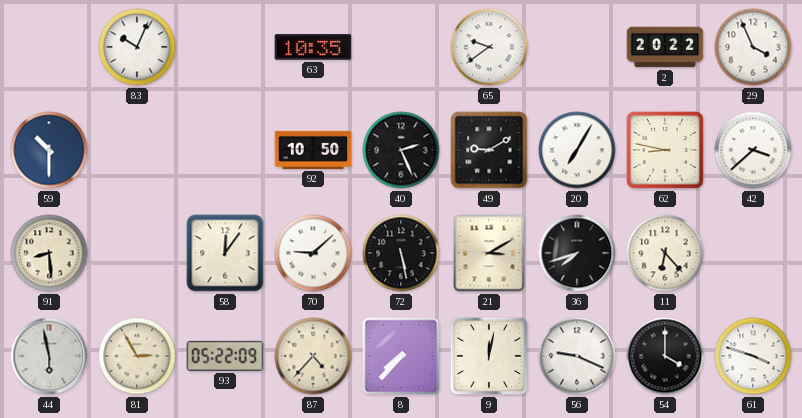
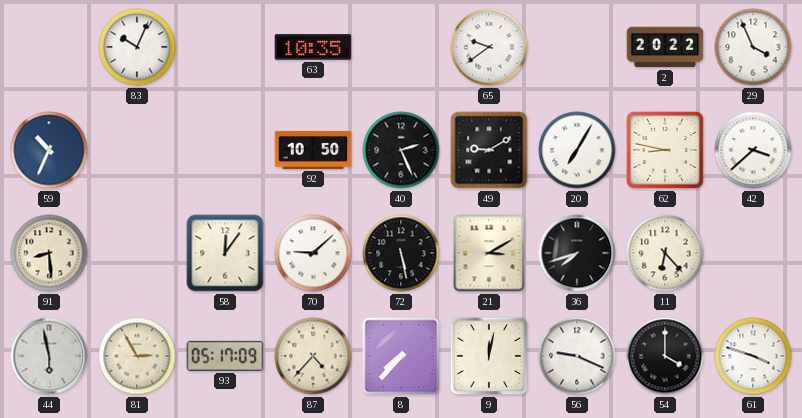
59: 10:30 -> 10:34
93: 05:22 -> 05:17
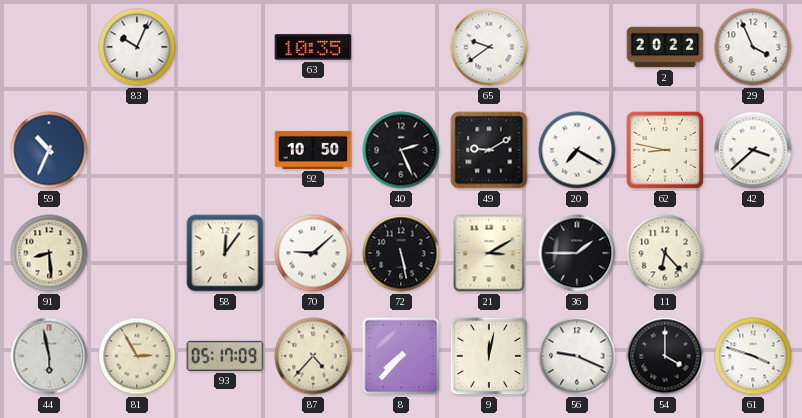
20: 7:05 -> 7:20
36: 7:42 -> 1:45
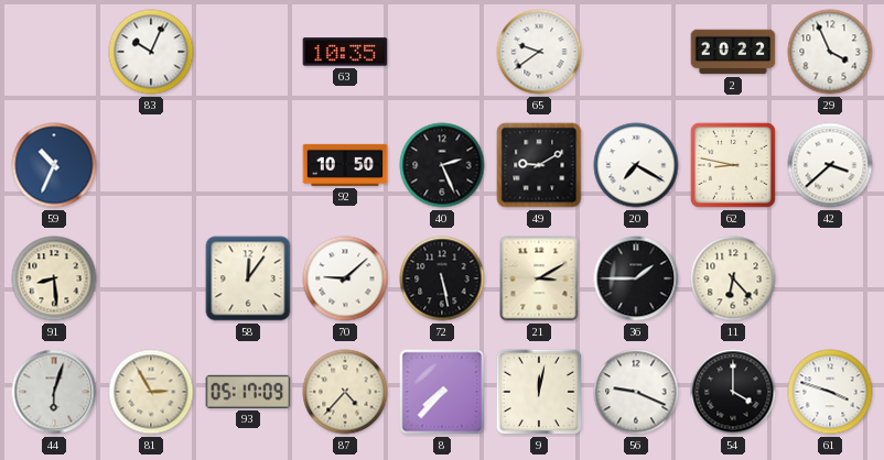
44: 5:58 -> 6:03
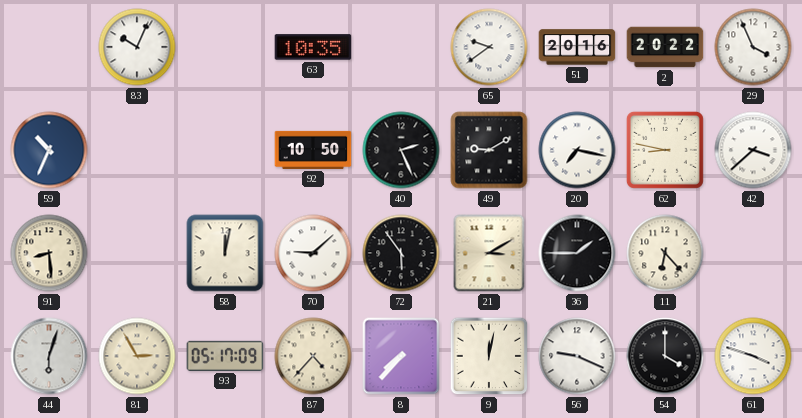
51: none -> 20:16
20: 7:20 -> 7:17
58: 12:06 -> 12:02
72: 5:28 -> 5:54
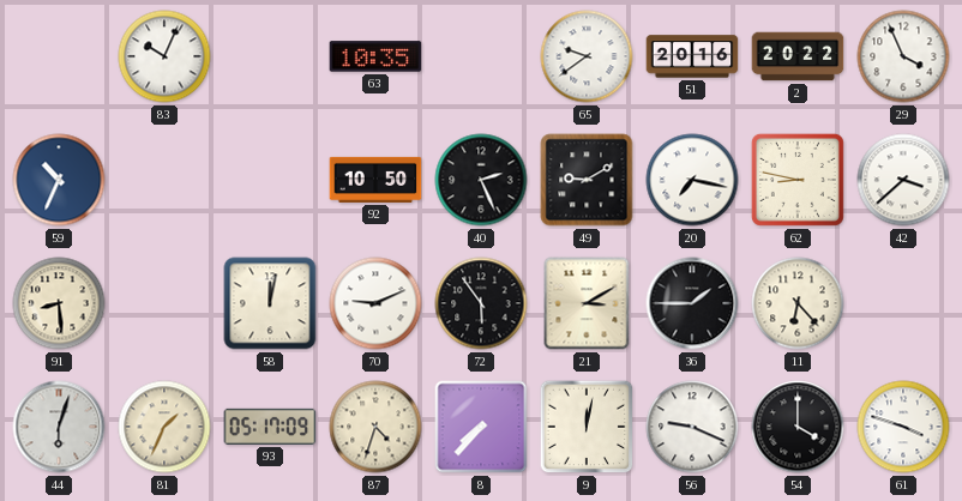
70: 9:08 -> 9:11
81: 2:55 -> 1:34
87: 4:37 -> 4:33
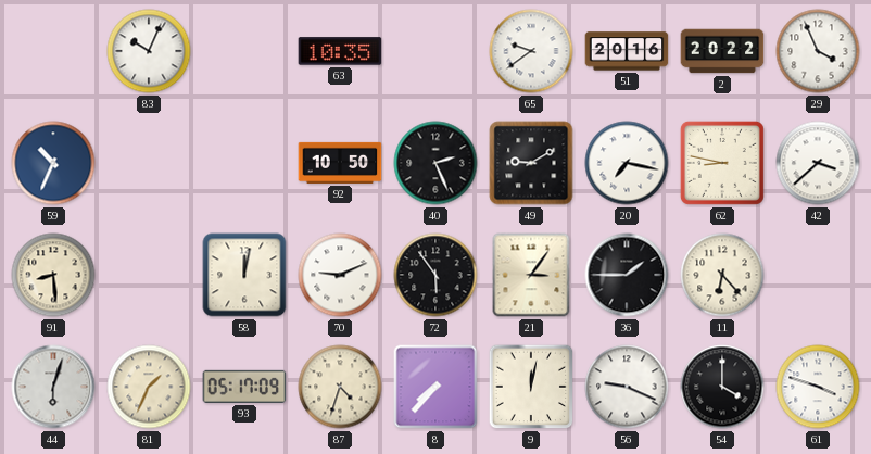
21: 3:10 -> 3:06
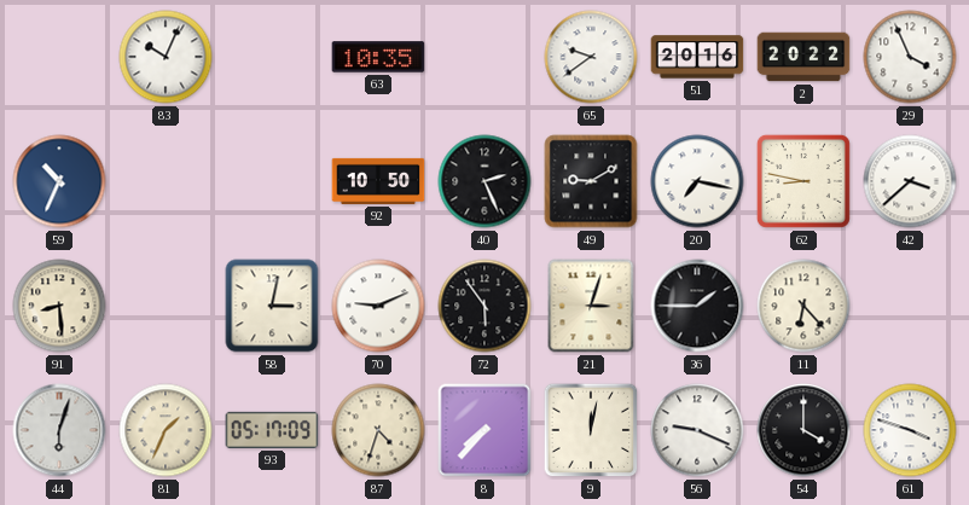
58: 12:02 -> 3:02
21: 3:06 -> 3:03
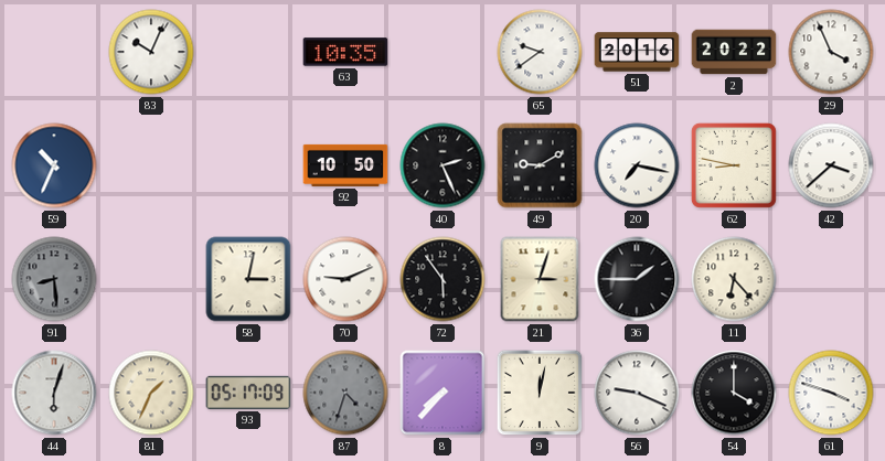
91 dial: cream -> grey
87 dial: cream -> grey
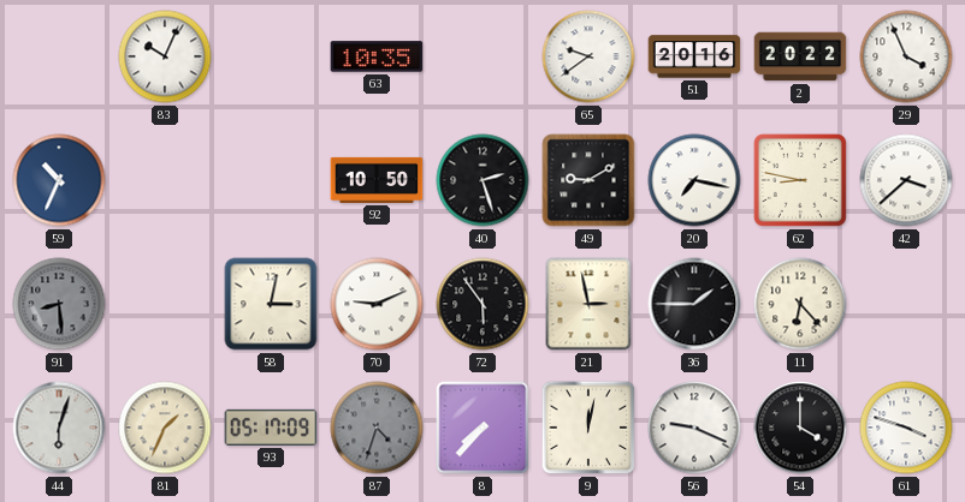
40: 2:26 -> 2:27
21: 3:03 -> 2:58
